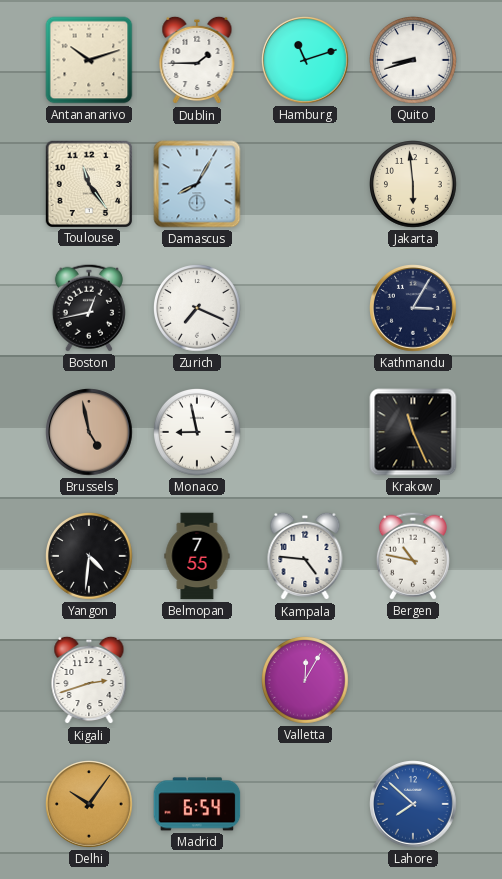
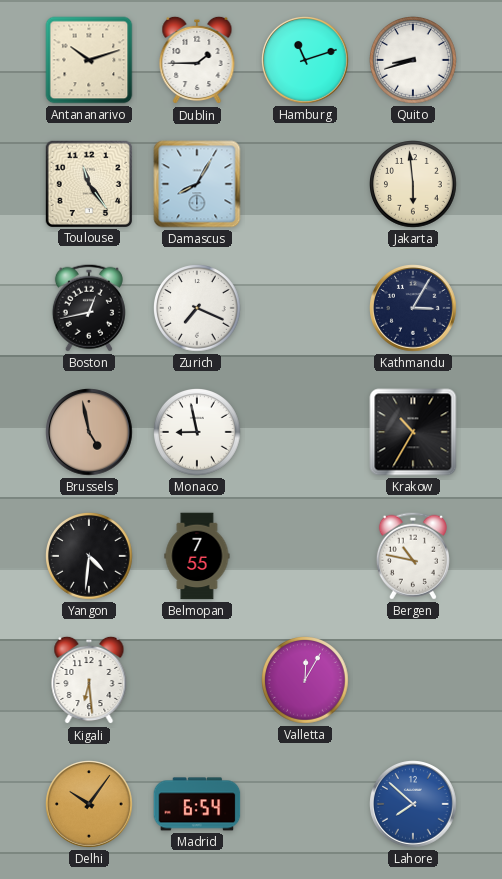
Krakow: 11:26 -> 10:35
Kampala: 4:46 -> none
Kigali: 2:42 -> 6:29
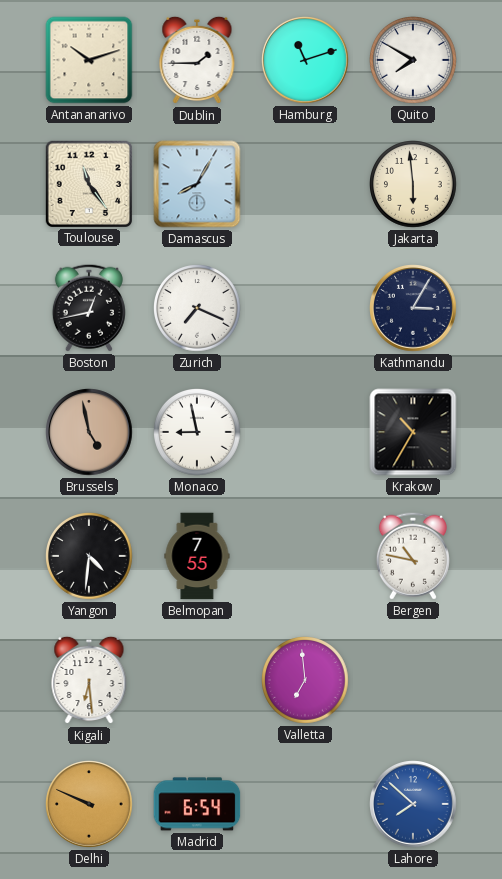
Quito: 8:42 -> 7:50
Valletta: 12:05 -> 6:59
Delhi: 10:06 -> 9:49
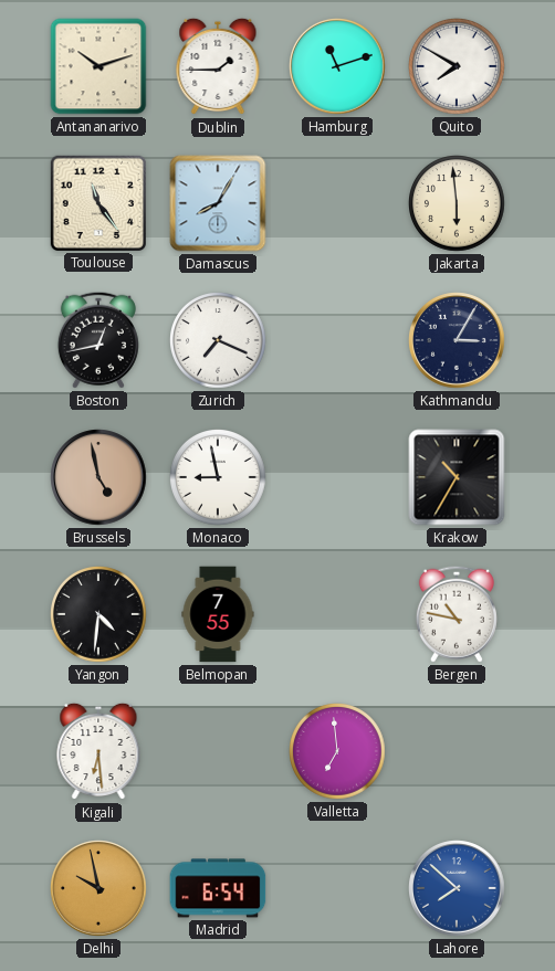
Delhi: 9:49 -> 9:58
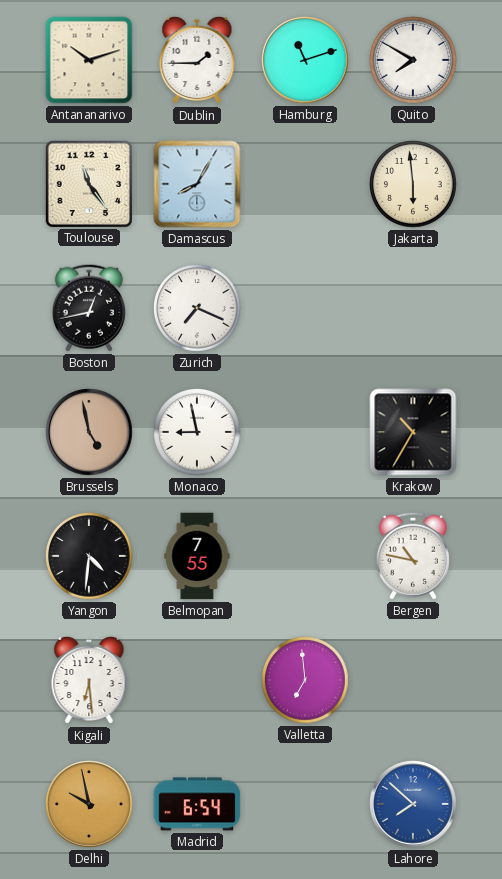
Kathmandu: 3:05 -> none
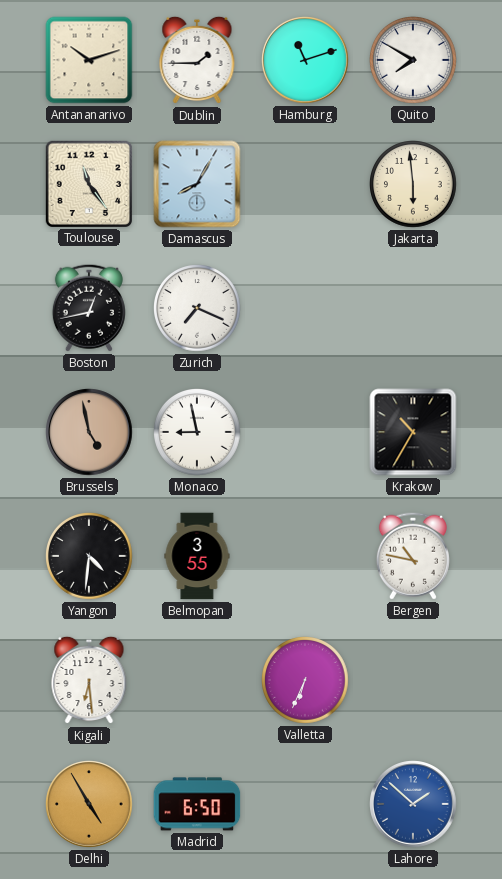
Belmopan: 7:55 -> 3:55
Valletta: 6:59 -> 6:34
Delhi: 9:58 -> 4:55
Madrid: 6:54 -> 6:50
Lahore: 7:52 -> 1:52
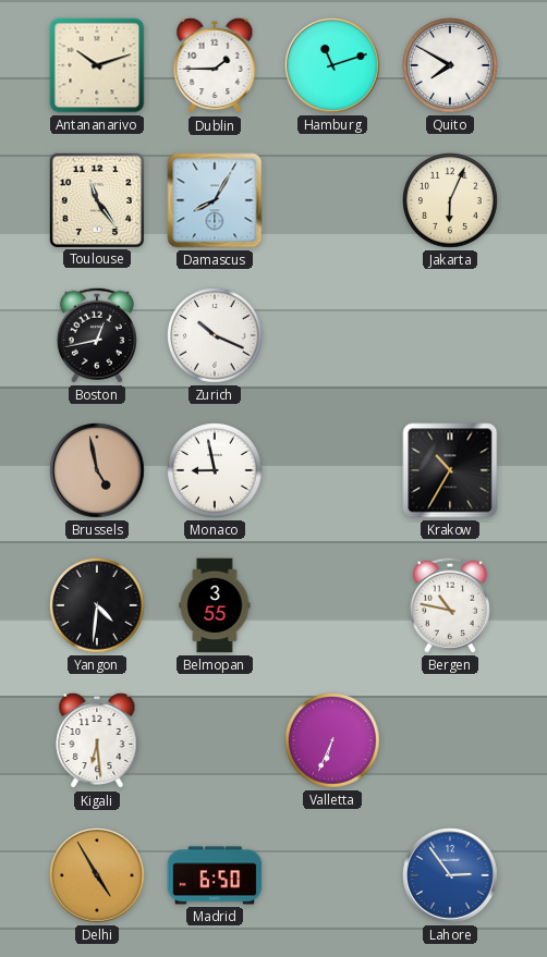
Jakarta: 5:59 -> 6:04
Zurich: 7:19 -> 10:19
Lahore: 1:52 -> 2:54
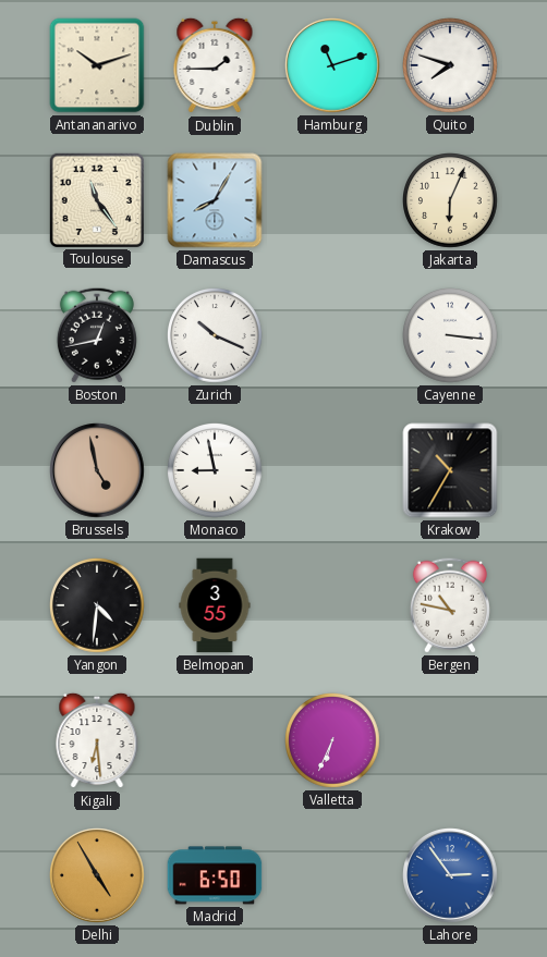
Quito: 7:50 -> 7:48
Cayenne: none -> 3:16
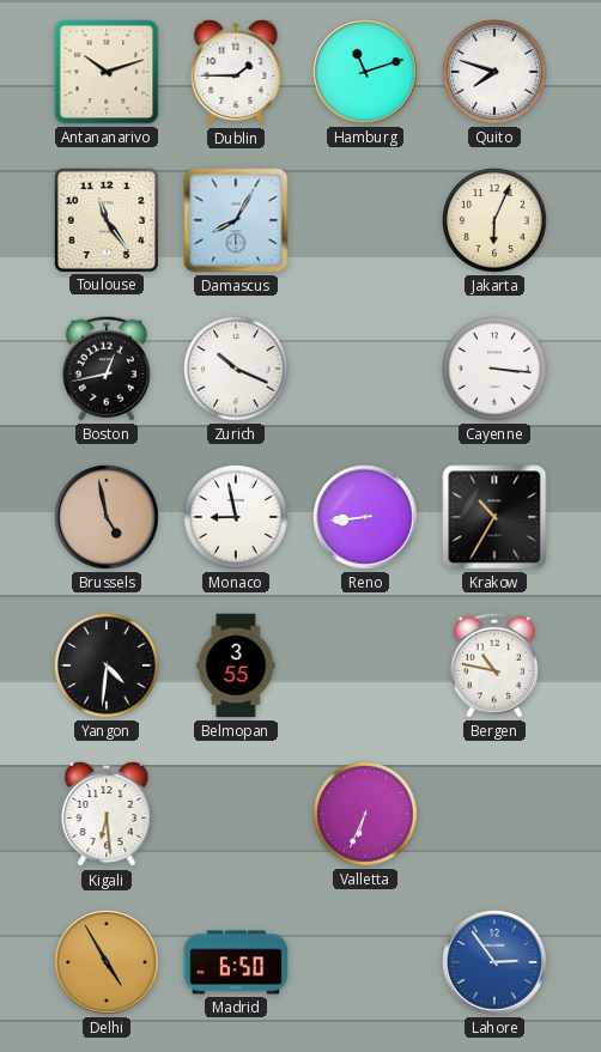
Reno: none -> 8:44
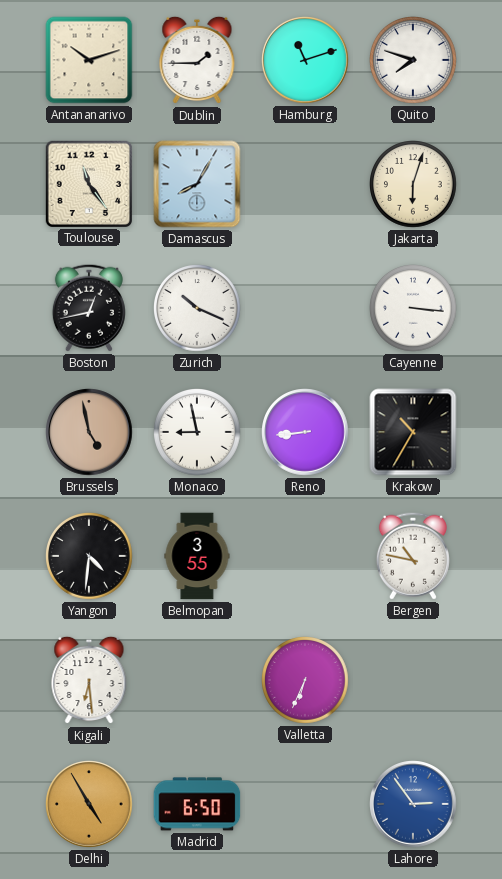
Jakarta: 6:04 -> 6:03
